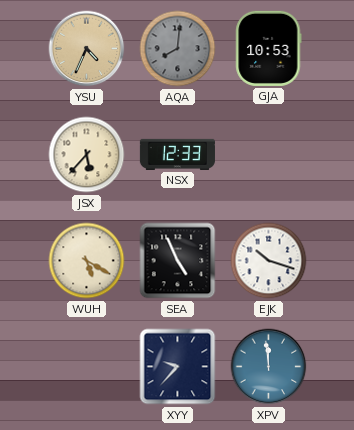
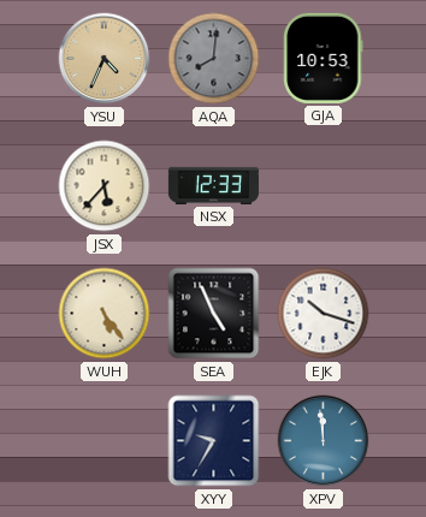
WUH: 5:20 -> 5:24
XYY: 9:37 -> 9:35
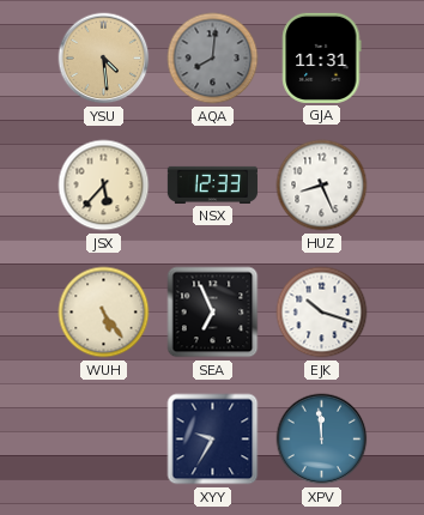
YSU: 4:34 -> 4:29
GJA: 10:53 -> 11:31
HUZ: none -> 8:26
SEA: 4:56 -> 6:56
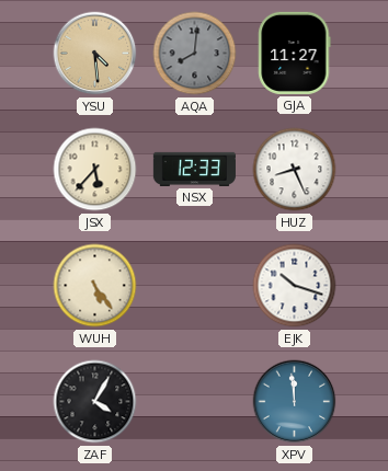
GJA: 11:31 -> 11:27
SEA: 6:56 -> none
ZAF: none -> 4:05
XYY: 9:35 -> none
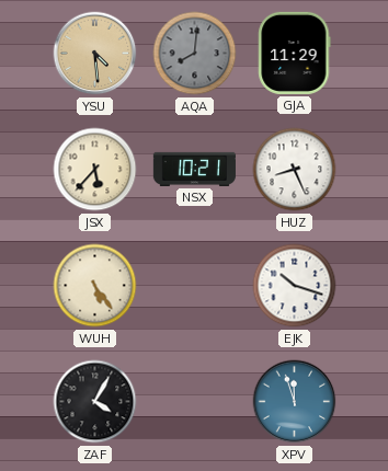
GJA: 11:27 -> 11:29
NSX: 12:33 -> 10:21
XPV: 11:59 -> 11:57
